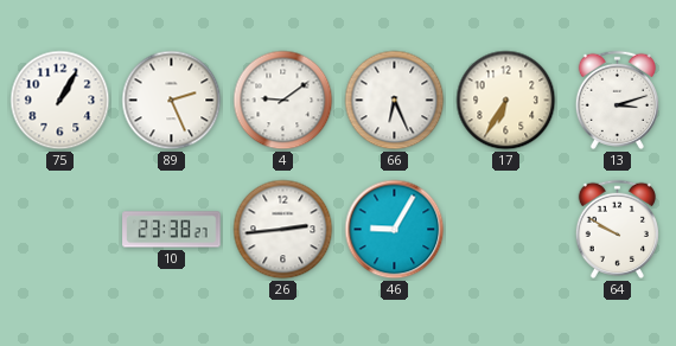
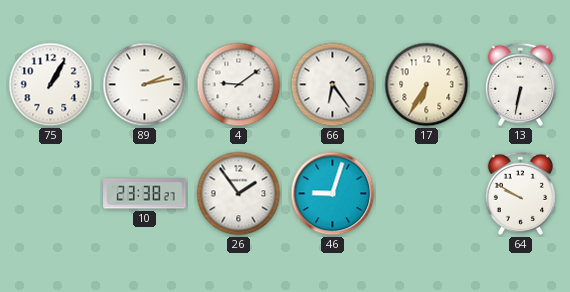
89: 2:26 -> 2:13
66: 6:26 -> 6:24
13: 3:12 -> 6:32
26: 2:44 -> 1:54
46: 9:05 -> 9:03
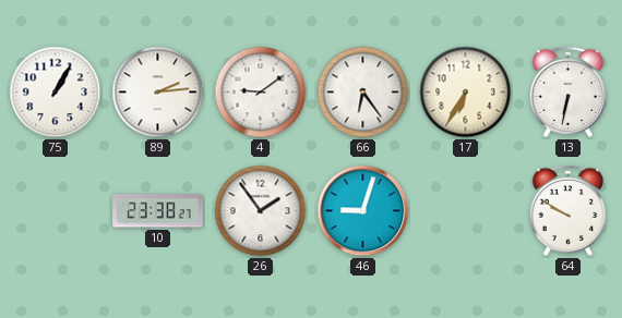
89: 2:13 -> 2:14
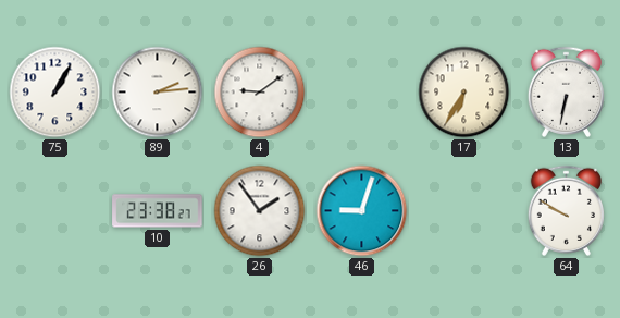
66: 6:24 -> none
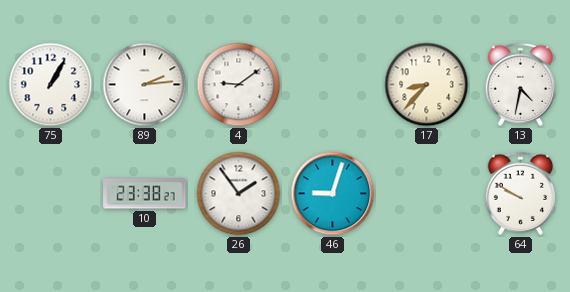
17: 6:35 -> 8:37
13: 6:32 -> 4:32
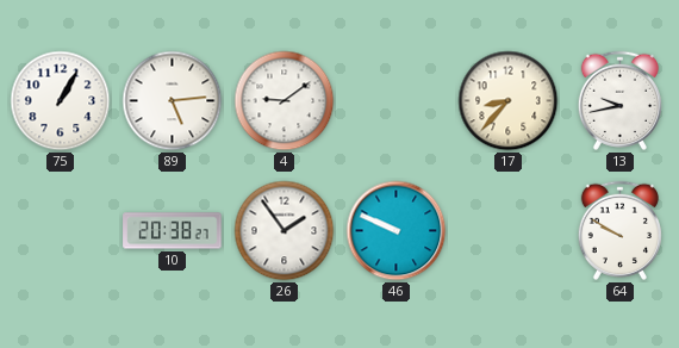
89: 2:14 -> 5:14
13: 4:32 -> 9:43
10: 23:38 -> 20:38
46: 9:03 -> 9:49
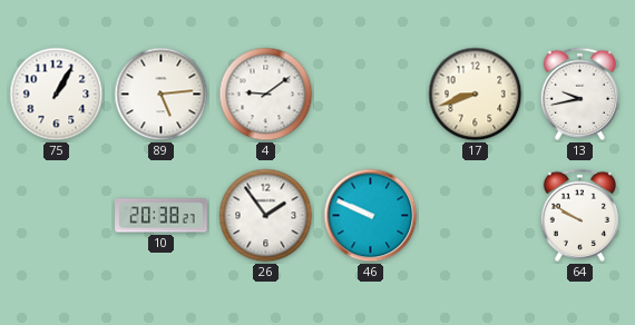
17: 8:37 -> 8:42
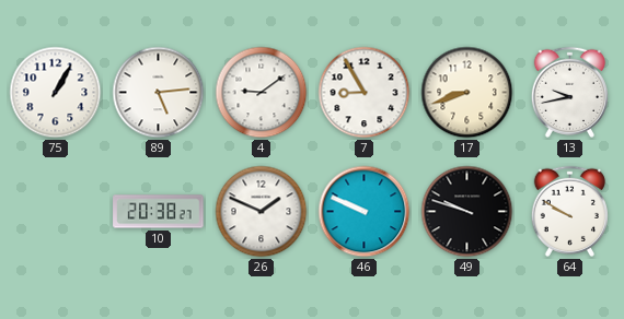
7: none -> 8:55
26: 1:54 -> 1:49
49: none -> 9:48
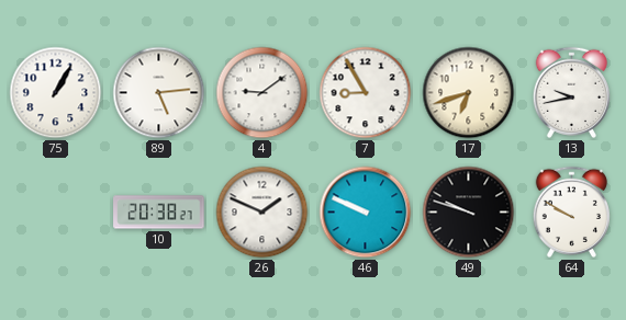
17: 8:42 -> 6:42
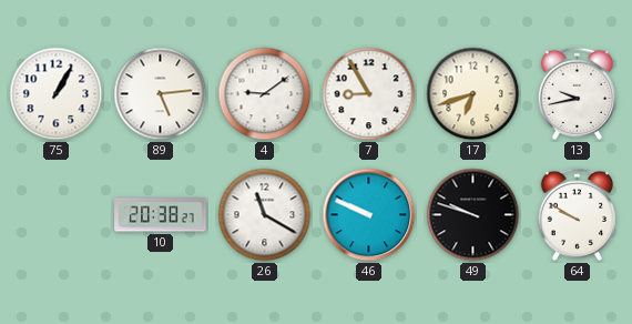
26: 1:49 -> 11:20
